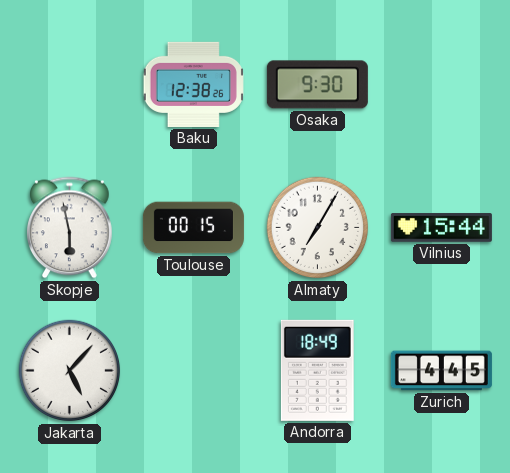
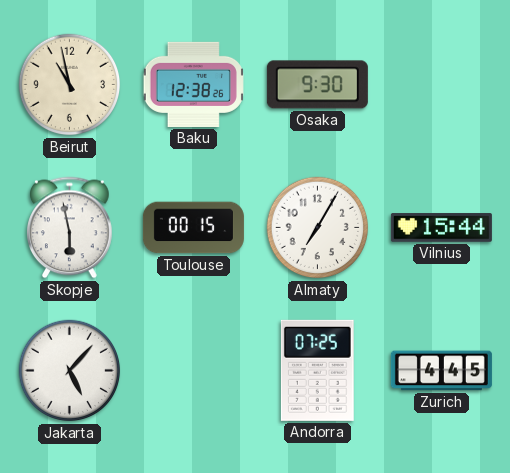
Beirut: none -> 10:58
Andorra: 18:49 -> 07:25
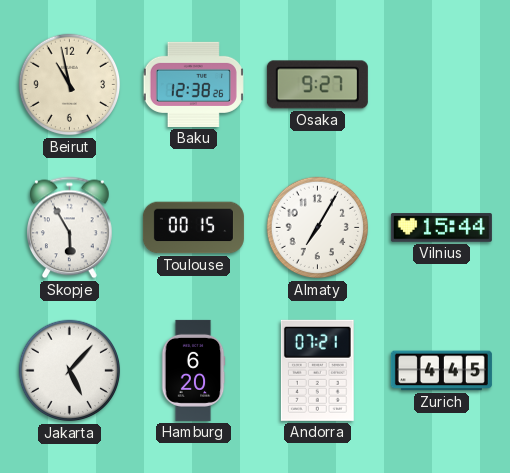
Osaka: 9:30 -> 9:27
Skopje: 5:58 -> 5:55
Hamburg: none -> 6:20
Andorra: 07:25 -> 07:21
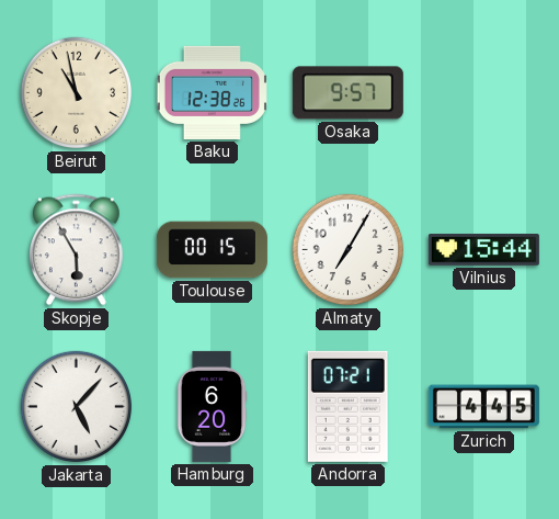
Osaka: 9:27 -> 9:57
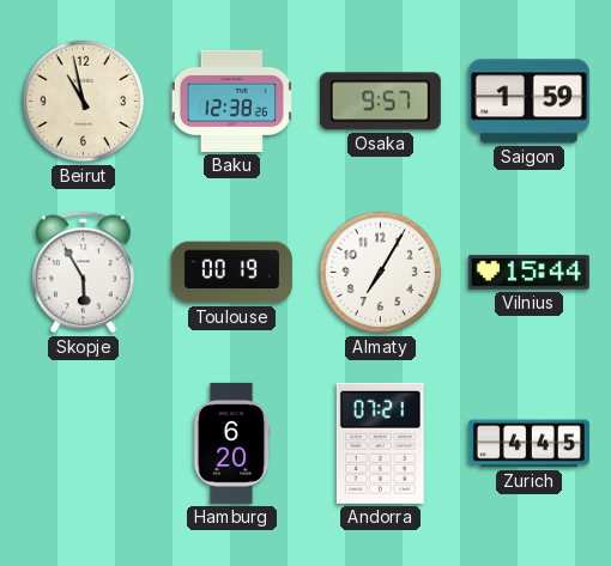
Saigon: none -> 1:59
Toulouse: 00:15 -> 00:19
Jakarta: 5:07 -> none
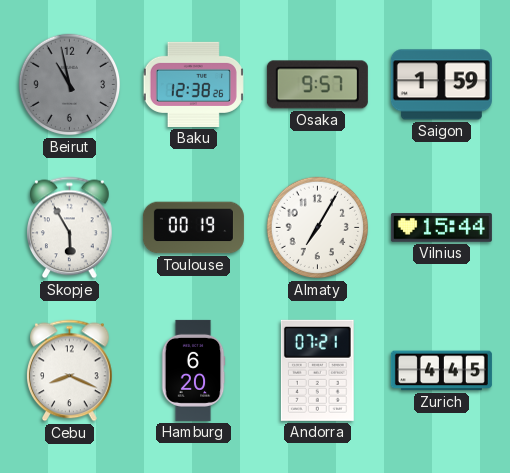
Beirut dial: cream -> grey
Cebu: none -> 8:19
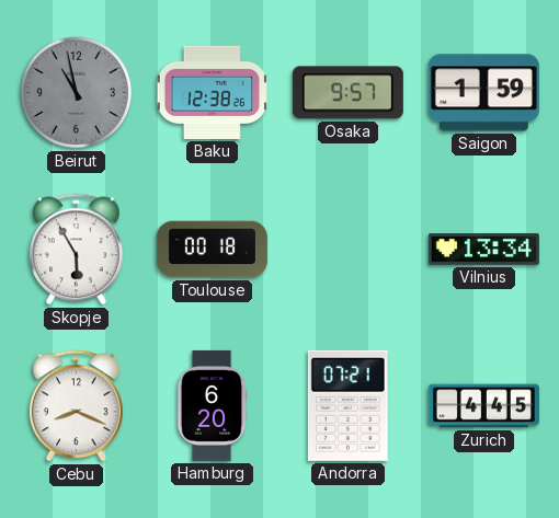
Toulouse: 00:19 -> 00:18
Almaty: 7:05 -> none
Vilnius: 15:44 -> 13:34
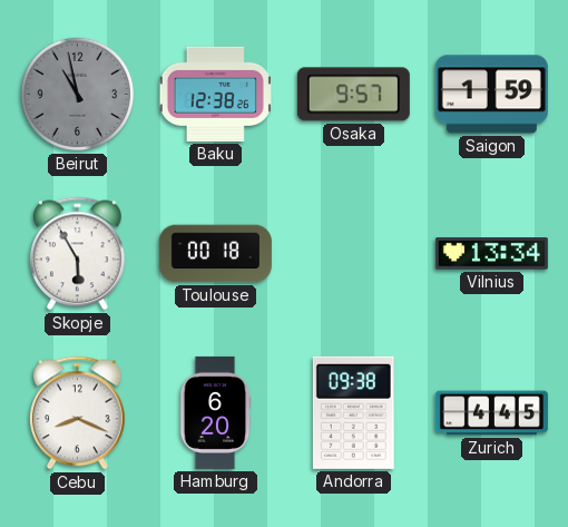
Andorra: 07:21 -> 09:38
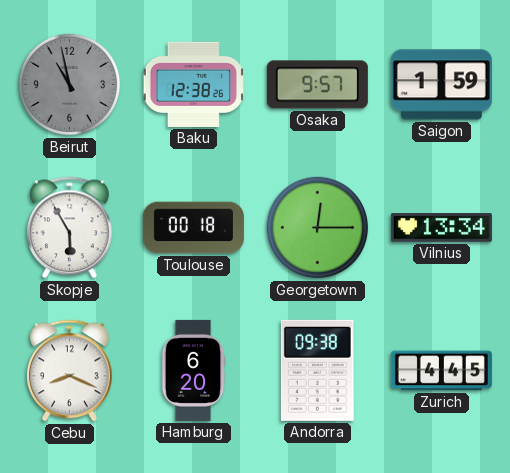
Georgetown: none -> 12:15
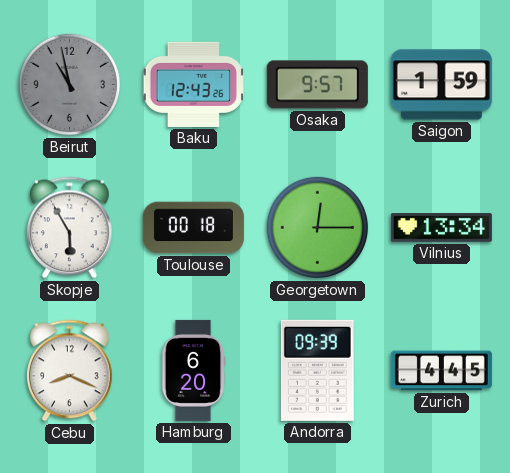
Baku: 12:38 -> 12:43
Andorra: 09:38 -> 09:39
